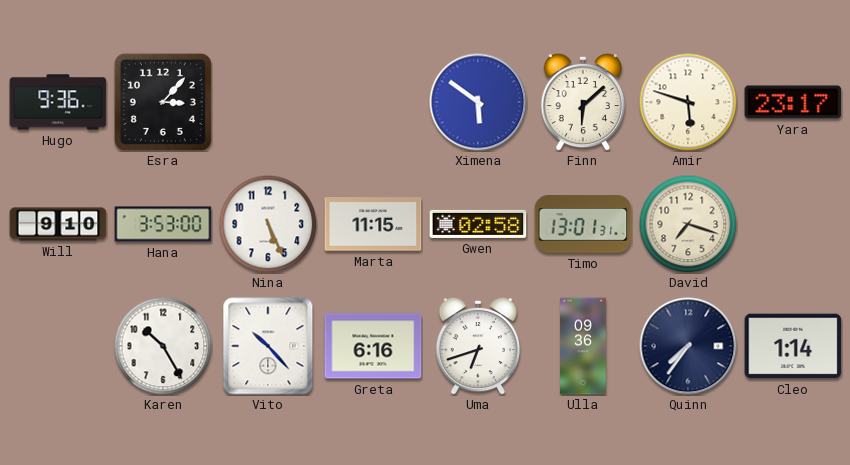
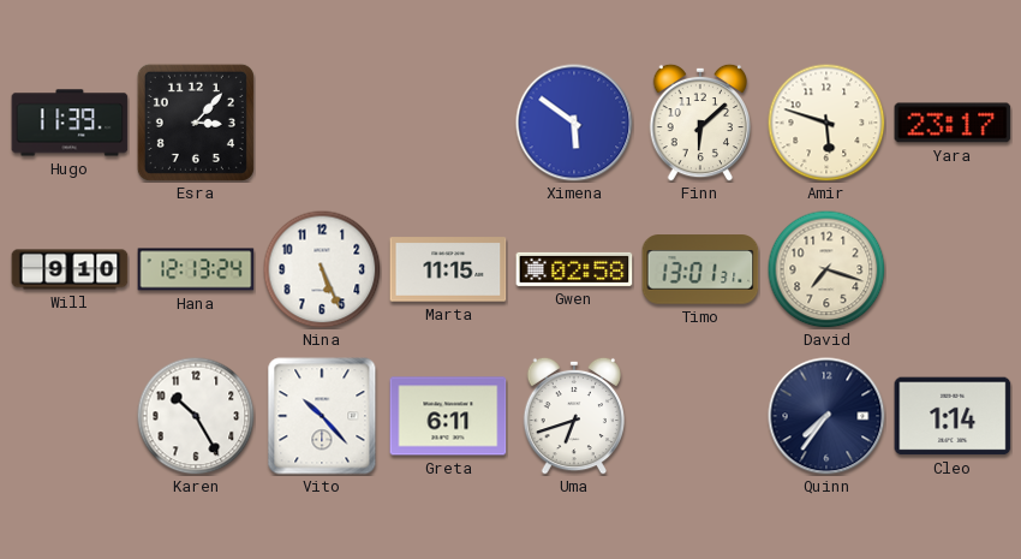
Hugo: 9:36 -> 11:39
Hana: 3:53 -> 12:13
Greta: 6:16 -> 6:11
Ulla: 09:36 -> none
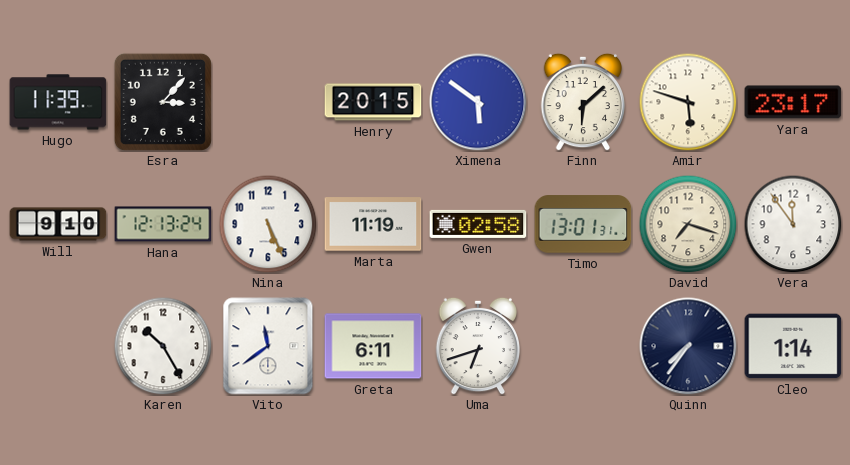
Henry: none -> 20:15
Marta: 11:15 -> 11:19
Vera: none -> 11:54
Vito: 10:23 -> 11:39
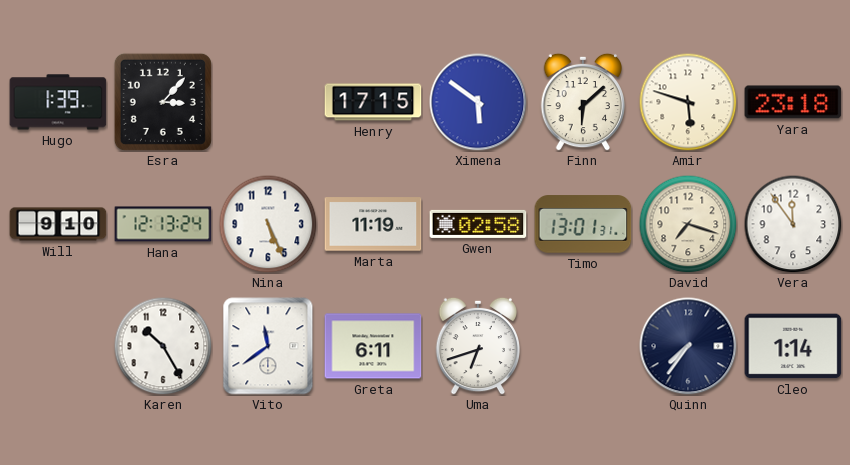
Hugo: 11:39 -> 1:39
Henry: 20:15 -> 17:15
Yara: 23:17 -> 23:18
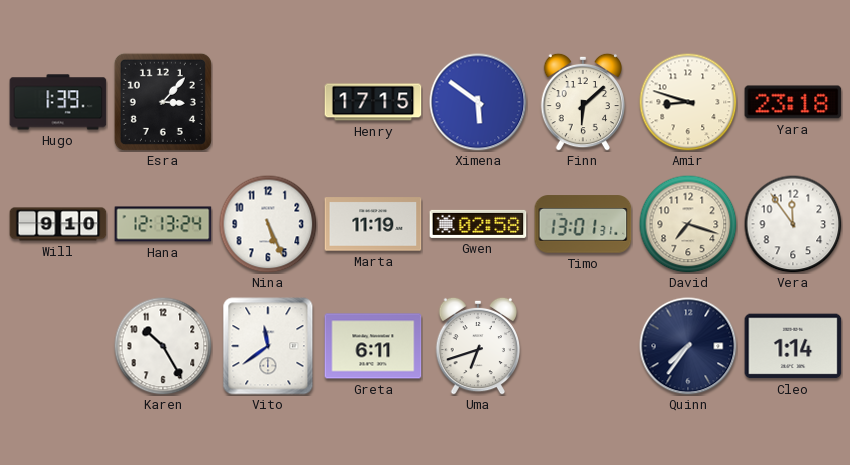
Amir: 5:48 -> 8:48
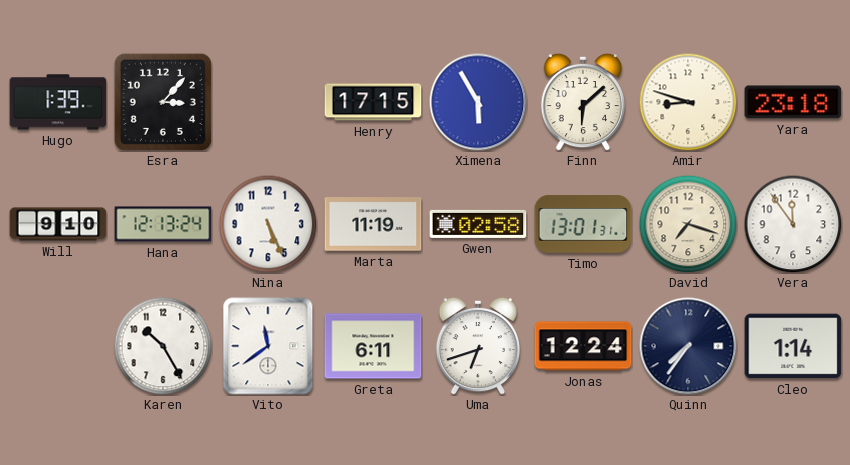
Ximena: 5:51 -> 5:55
Jonas: none -> 12:24
